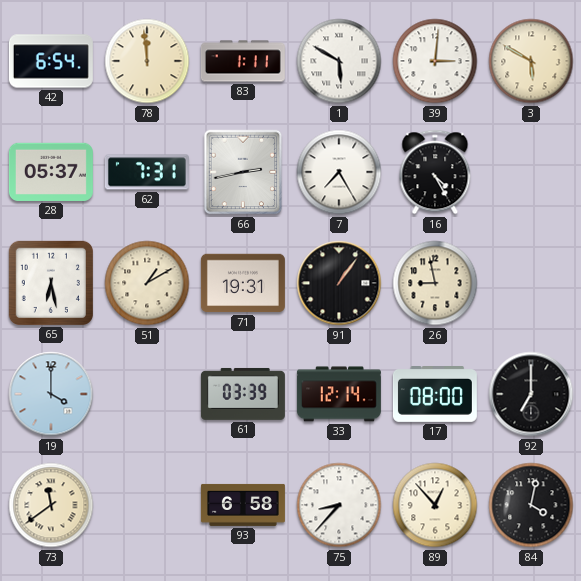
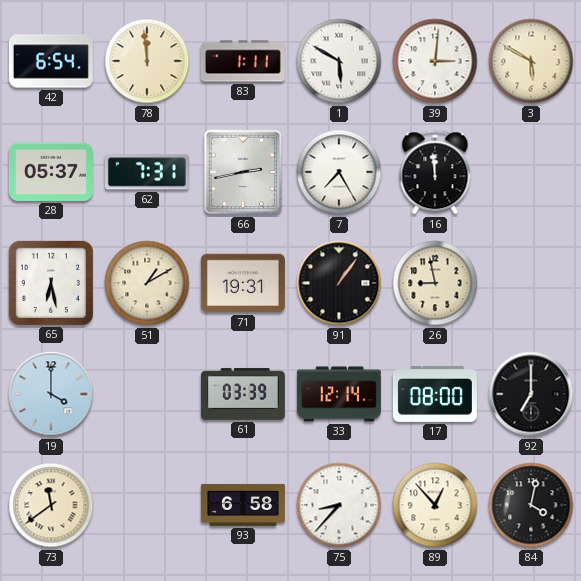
16: 4:25 -> 11:59
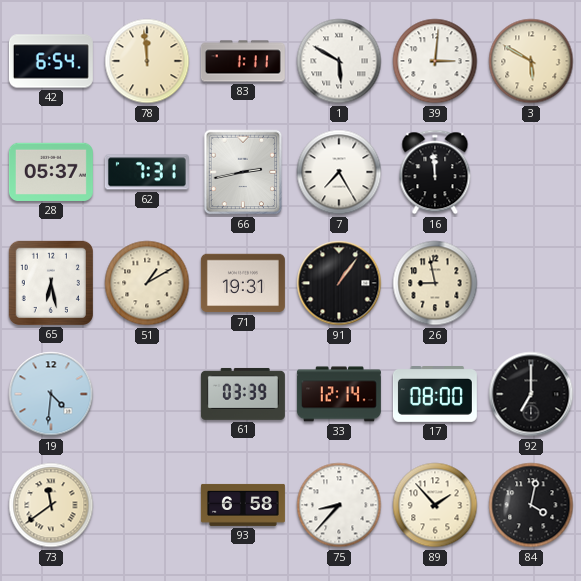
19: 4:00 -> 4:31
89: 12:53 -> 1:53
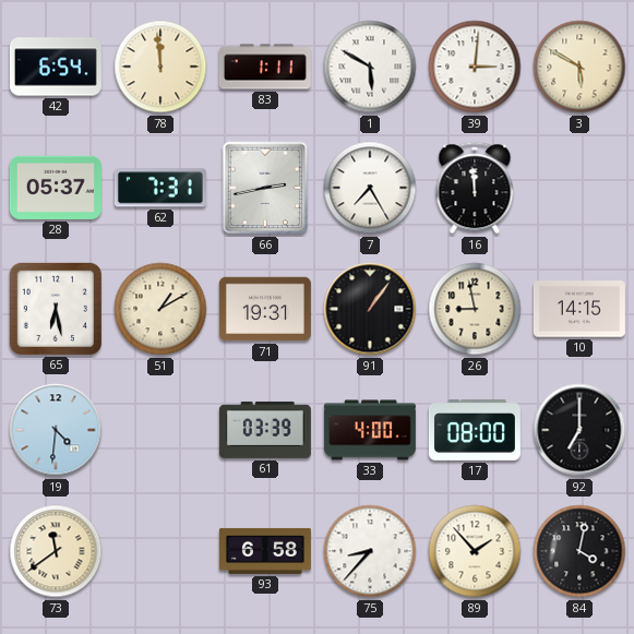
10: none -> 14:15
33: 12:14 -> 4:00
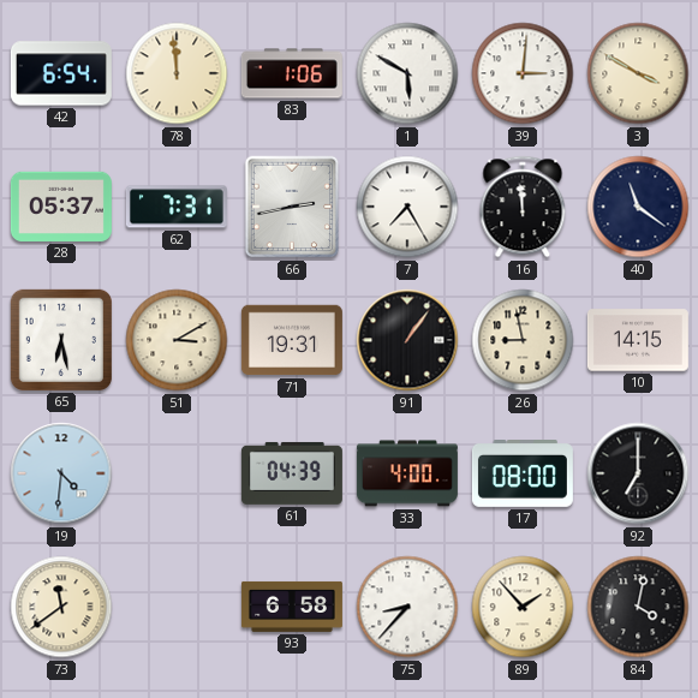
83: 1:11 -> 1:06
3: 5:50 -> 3:50
40: none -> 11:21
51: 1:10 -> 3:10
61: 03:39 -> 04:39
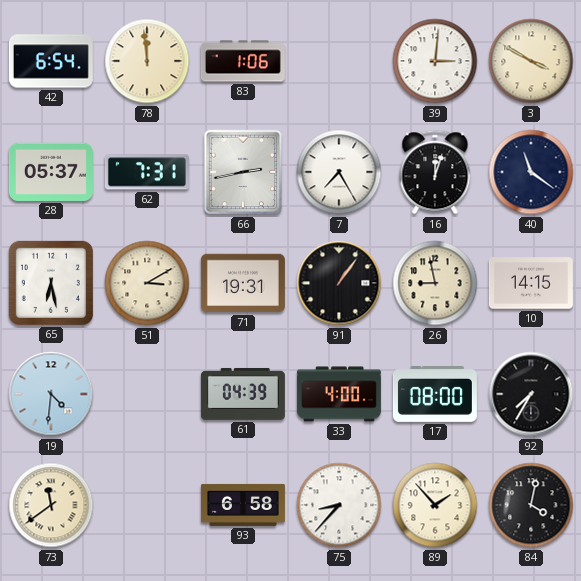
1: 5:50 -> none
16: 11:59 -> 12:03
92: 7:00 -> 7:35
